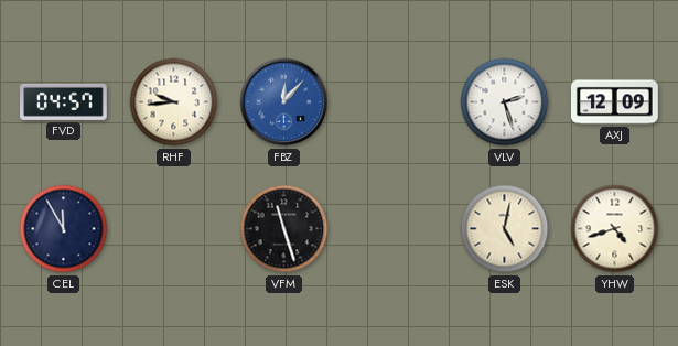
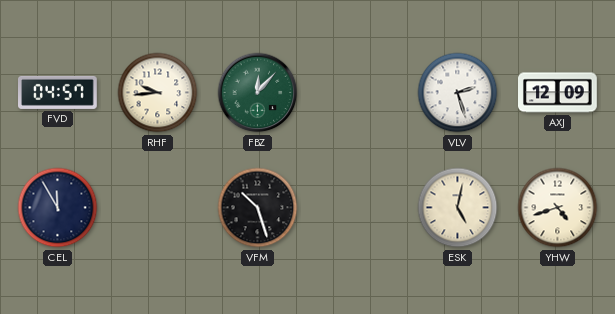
FBZ dial: blue -> green
VFM: 11:27 -> 10:27
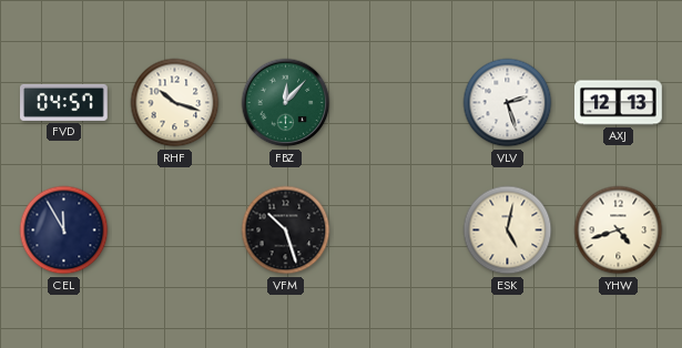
RHF: 9:44 -> 10:18
AXJ: 12:09 -> 12:13
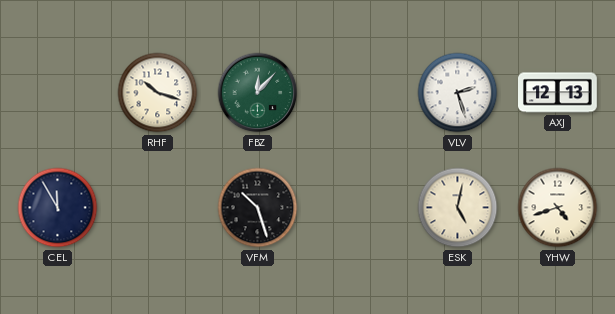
FVD: 04:57 -> none
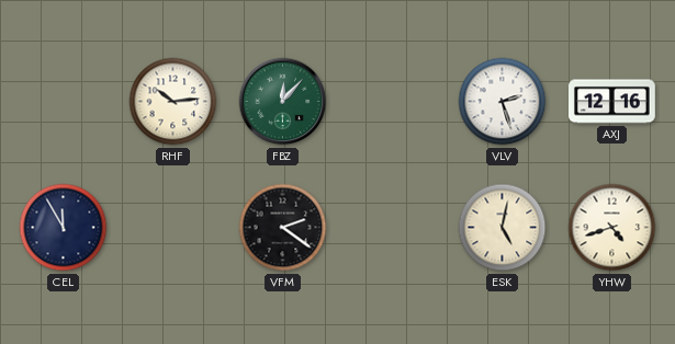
RHF: 10:18 -> 10:14
AXJ: 12:13 -> 12:16
VFM: 10:27 -> 2:21
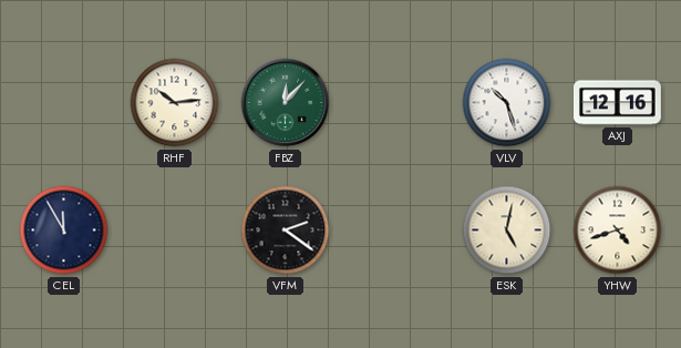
VLV: 2:27 -> 10:27
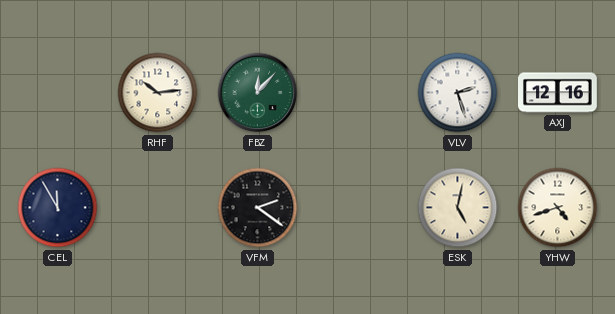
VLV: 10:27 -> 2:27
